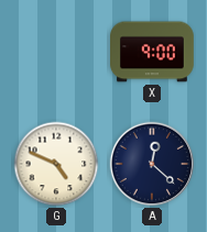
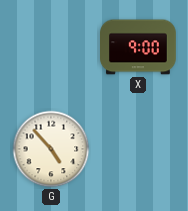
G: 4:49 -> 4:53
A: 12:22 -> none
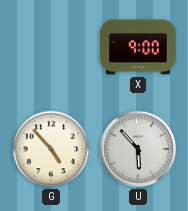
U: none -> 5:53
